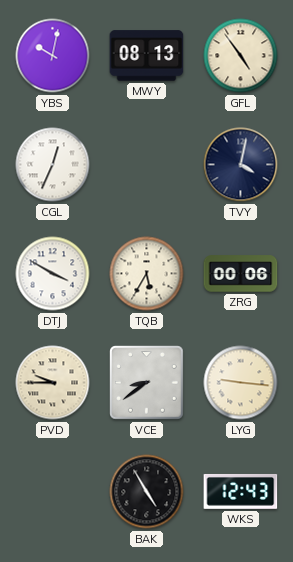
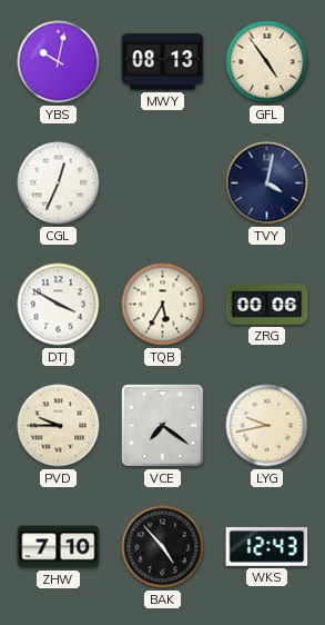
VCE: 8:39 -> 7:21
LYG: 9:16 -> 9:43
ZHW: none -> 7:10
BAK: 4:55 -> 4:53
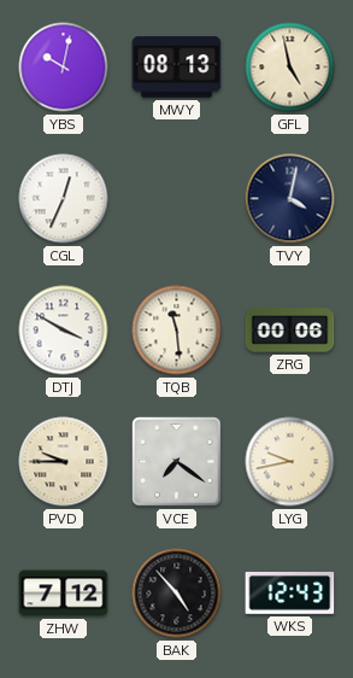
GFL: 4:54 -> 4:58
TQB: 5:35 -> 11:29
ZHW: 7:10 -> 7:12
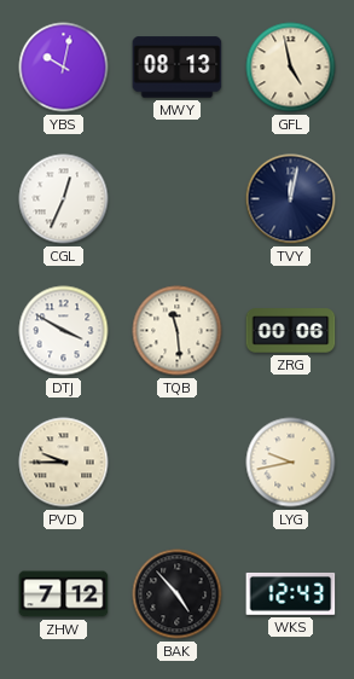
TVY: 4:02 -> 12:02
VCE: 7:21 -> none
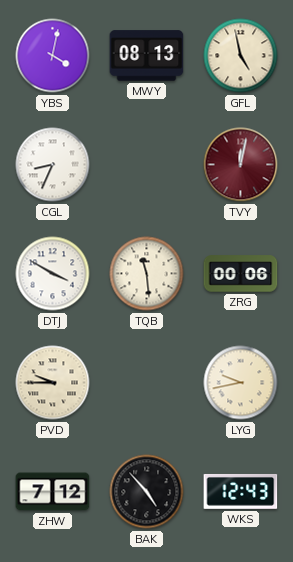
YBS: 10:02 -> 4:02
CGL: 12:34 -> 8:34
TVY dial: navy -> burgundy
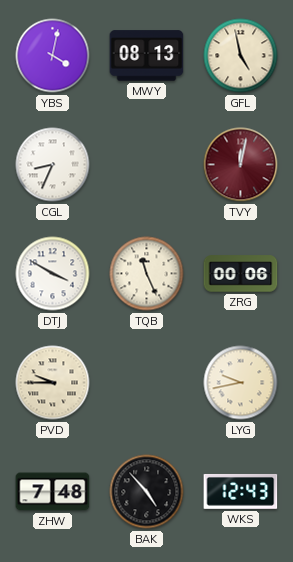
TQB: 11:29 -> 11:26
ZHW: 7:12 -> 7:48
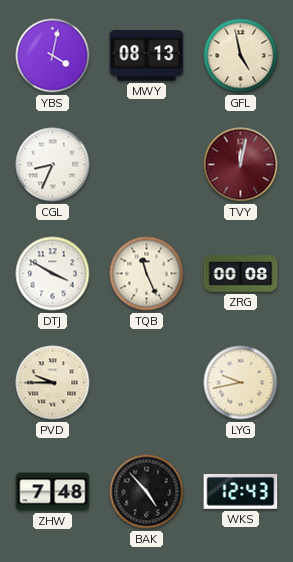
ZRG: 00:06 -> 00:08
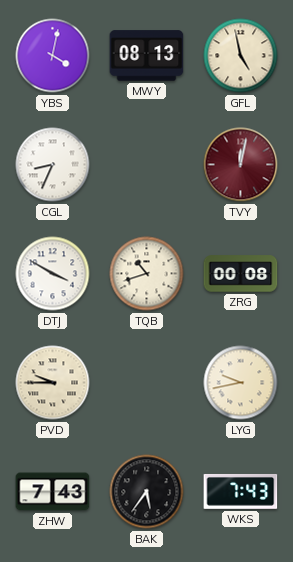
TQB: 11:26 -> 10:42
ZHW: 7:48 -> 7:43
BAK: 4:53 -> 5:36
WKS: 12:43 -> 7:43
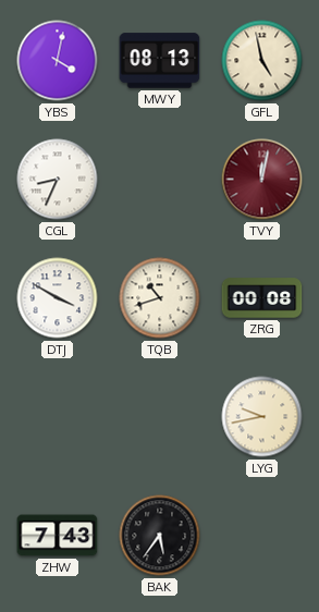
PVD: 9:45 -> none
WKS: 7:43 -> none
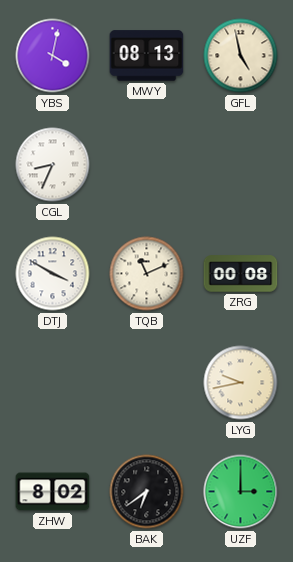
TVY: 12:02 -> none
TQB: 10:42 -> 11:11
ZHW: 7:43 -> 8:02
BAK: 5:36 -> 6:39
UZF: none -> 3:00
